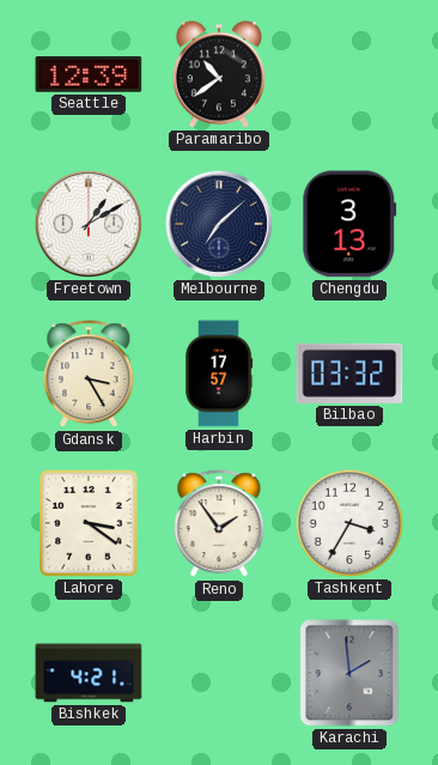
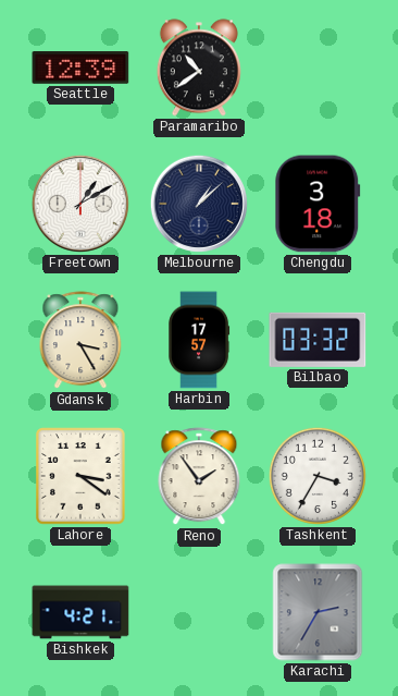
Melbourne: 7:08 -> 1:08
Chengdu: 3:13 -> 3:18
Karachi: 1:59 -> 2:35
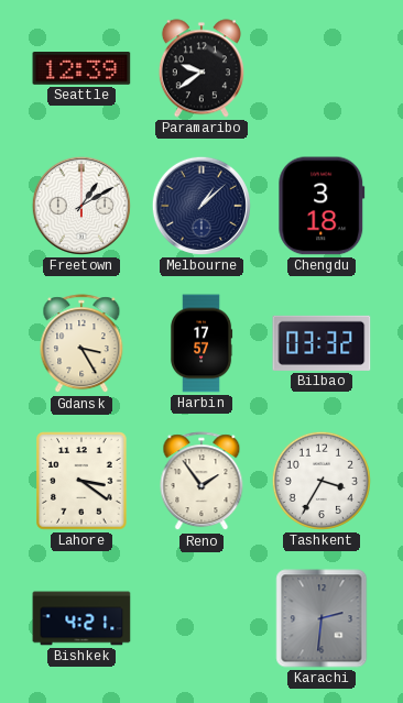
Paramaribo: 10:39 -> 9:39
Karachi: 2:35 -> 2:31
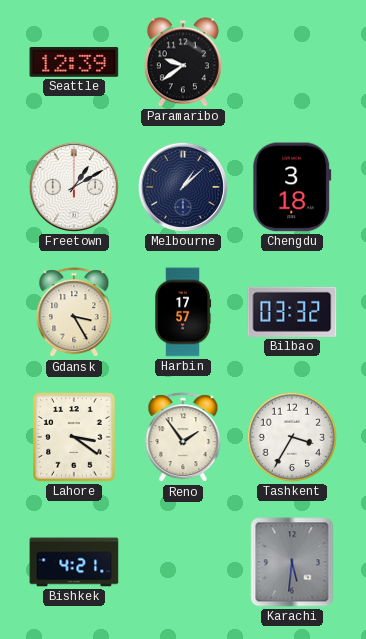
Karachi: 2:31 -> 5:31
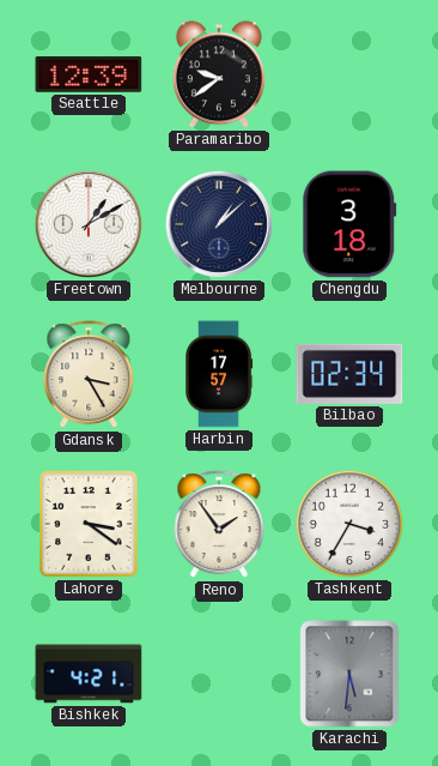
Bilbao: 03:32 -> 02:34
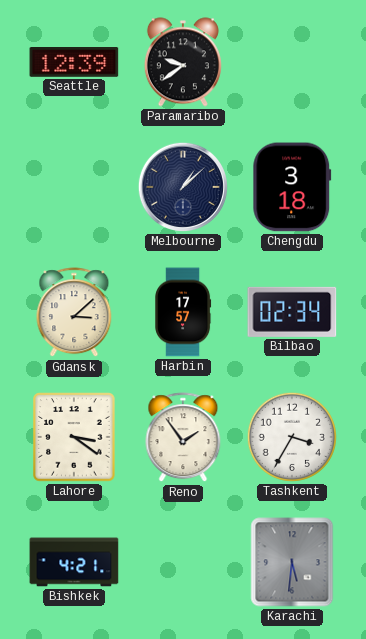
Freetown: 1:10 -> none
Gdansk: 3:25 -> 3:08
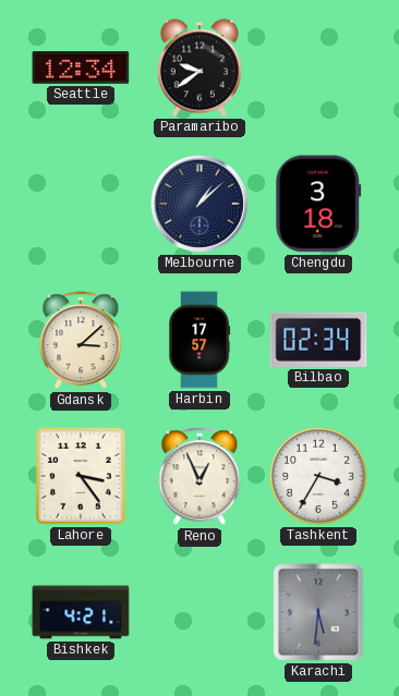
Seattle: 12:39 -> 12:34
Lahore: 3:21 -> 3:24
Reno: 1:54 -> 12:56
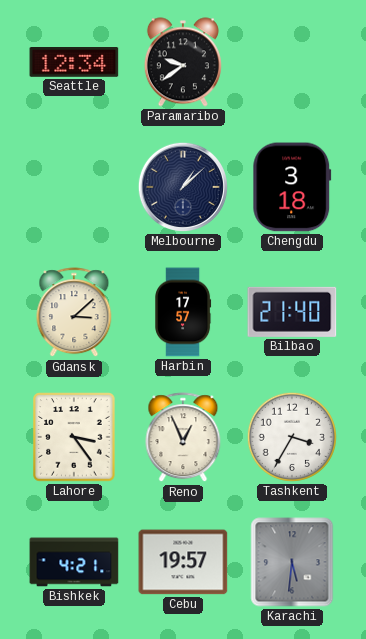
Bilbao: 02:34 -> 21:40
Cebu: none -> 19:57
